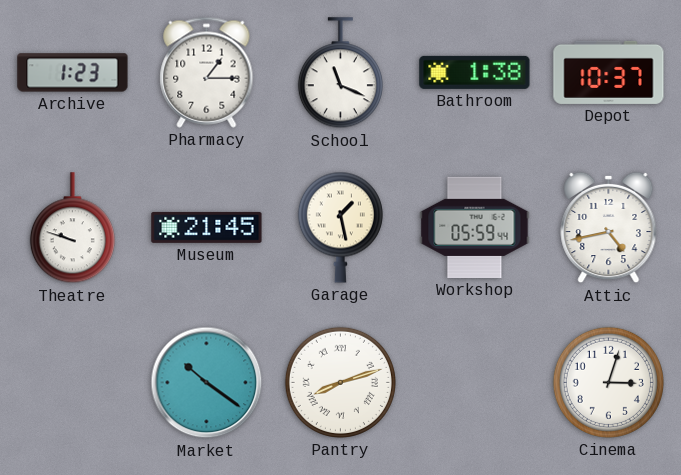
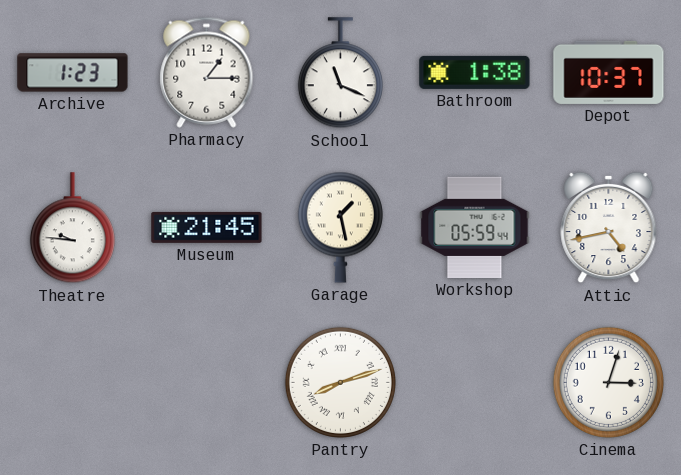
Theatre: 9:48 -> 9:46
Market: 10:21 -> none
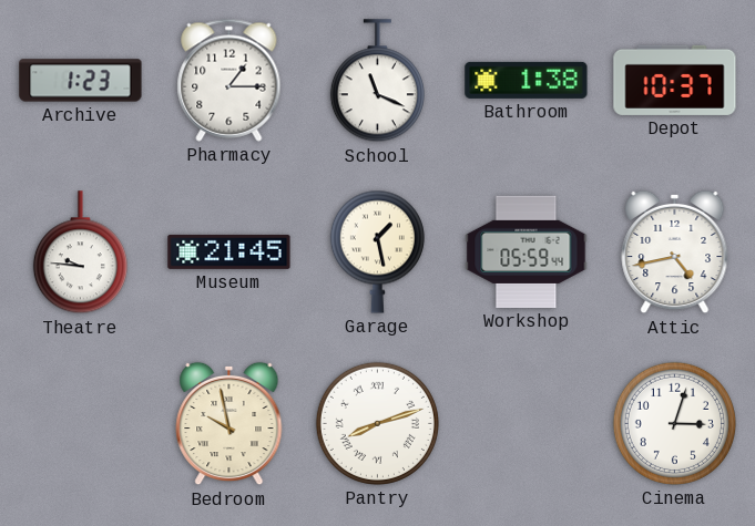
Bedroom: none -> 9:58
